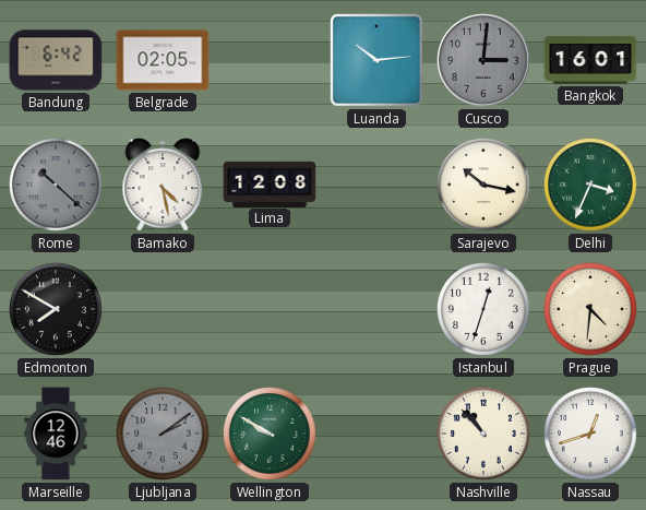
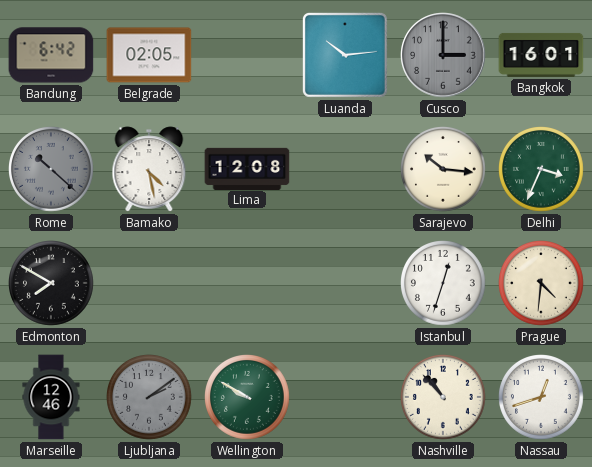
Cusco: 3:01 -> 3:00
Sarajevo: 10:17 -> 10:16
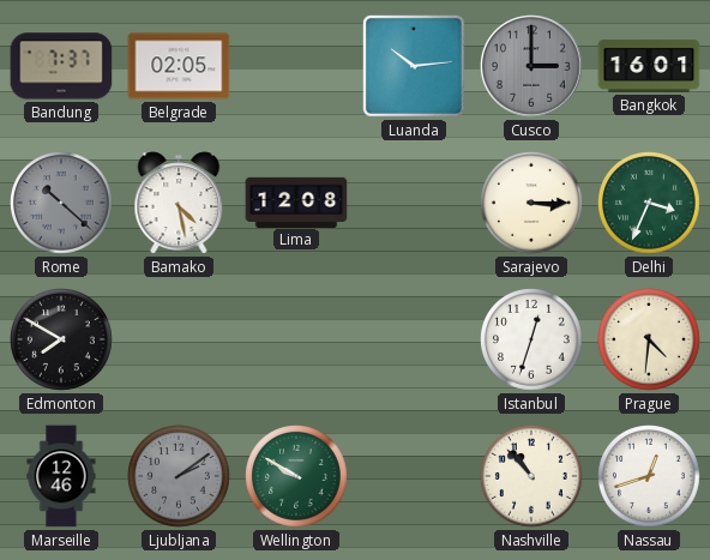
Bandung: 6:42 -> 7:37
Sarajevo: 10:16 -> 3:15
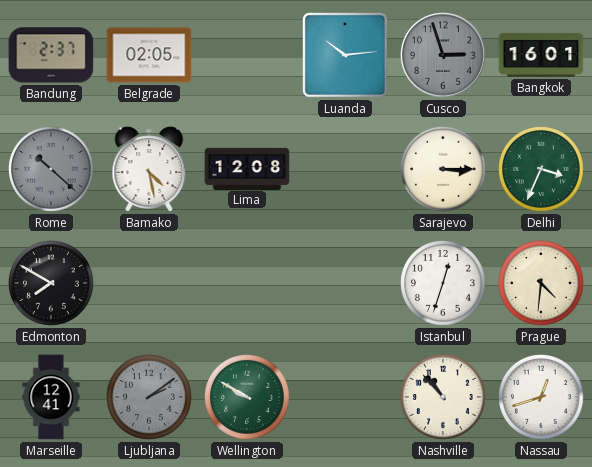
Bandung: 7:37 -> 2:37
Cusco: 3:00 -> 2:57
Marseille: 12:46 -> 12:41
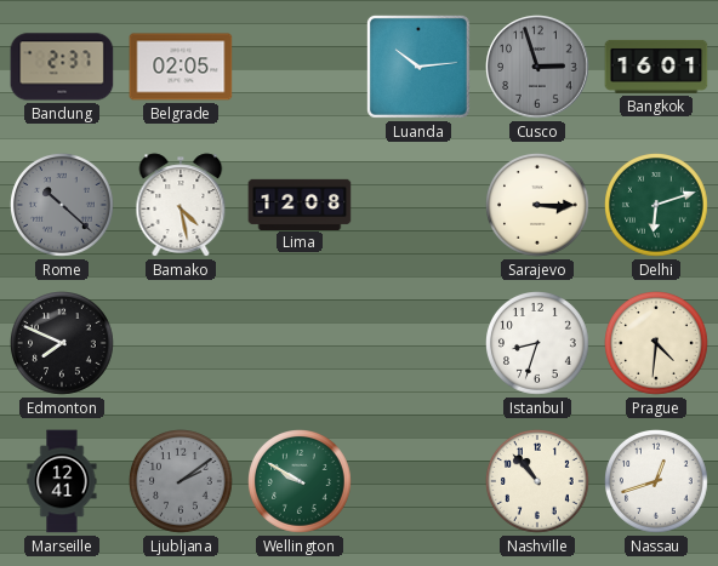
Delhi: 3:34 -> 6:12
Edmonton: 7:50 -> 7:49
Istanbul: 12:33 -> 8:33
